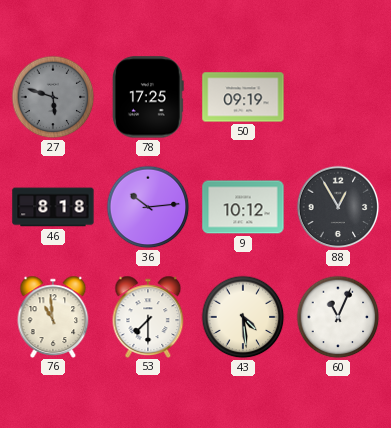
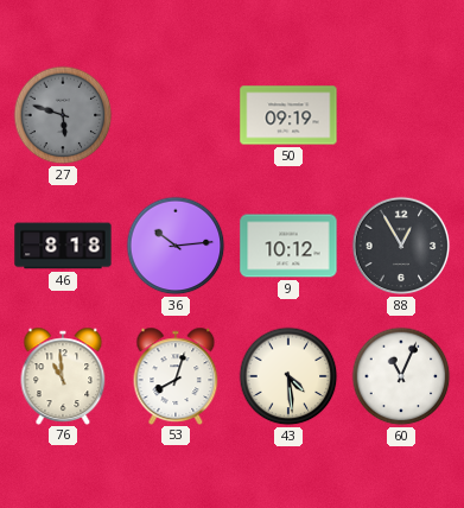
78: 17:25 -> none
53: 7:30 -> 8:03
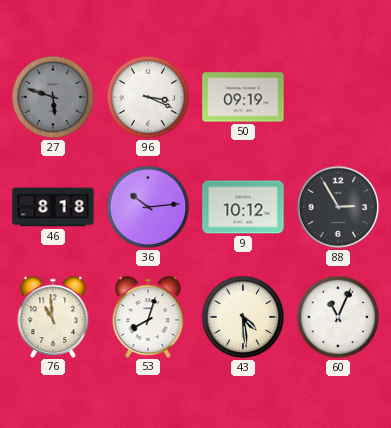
96: none -> 3:19
88: 12:55 -> 2:55
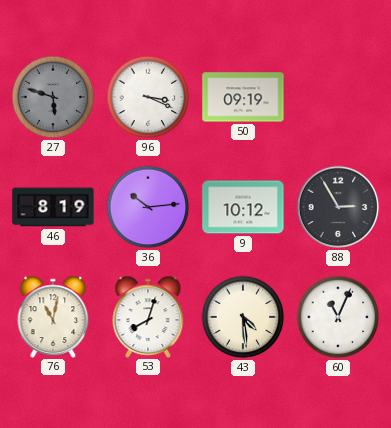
46: 8:18 -> 8:19
76: 10:59 -> 11:02
